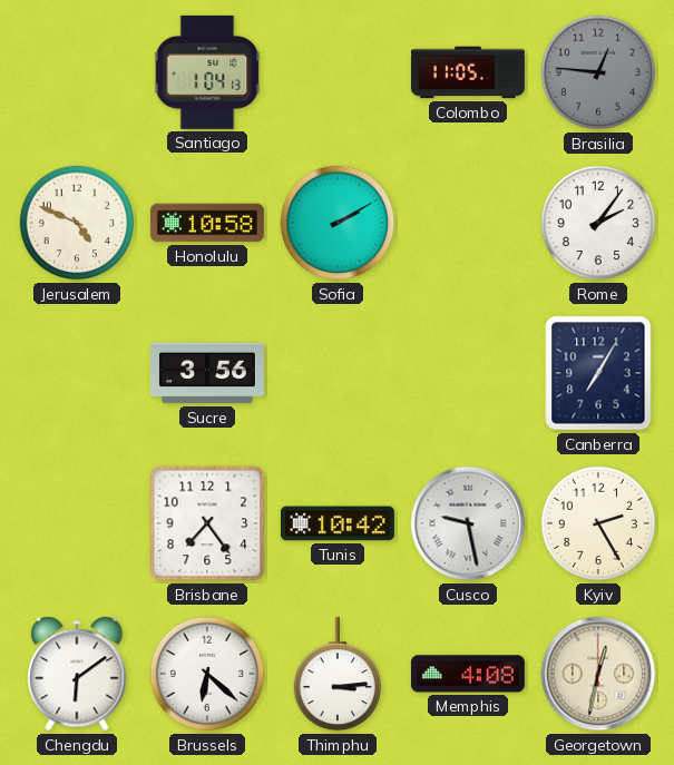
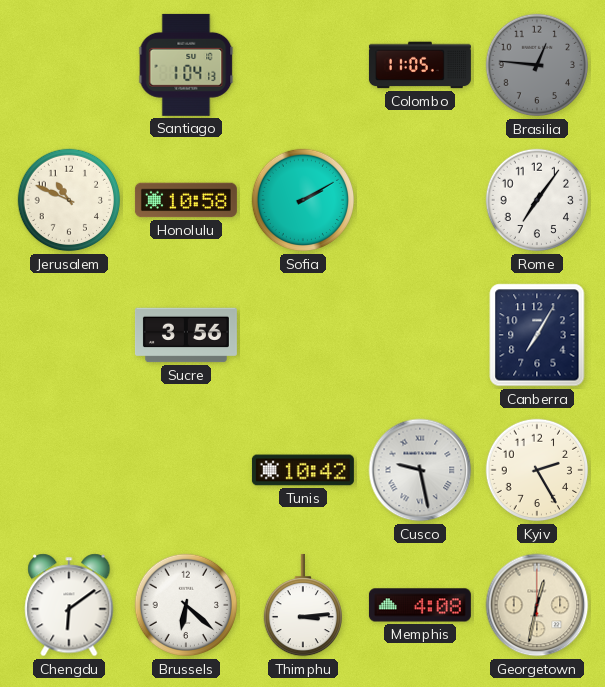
Jerusalem: 4:49 -> 10:49
Rome: 2:06 -> 7:06
Brisbane: 7:24 -> none
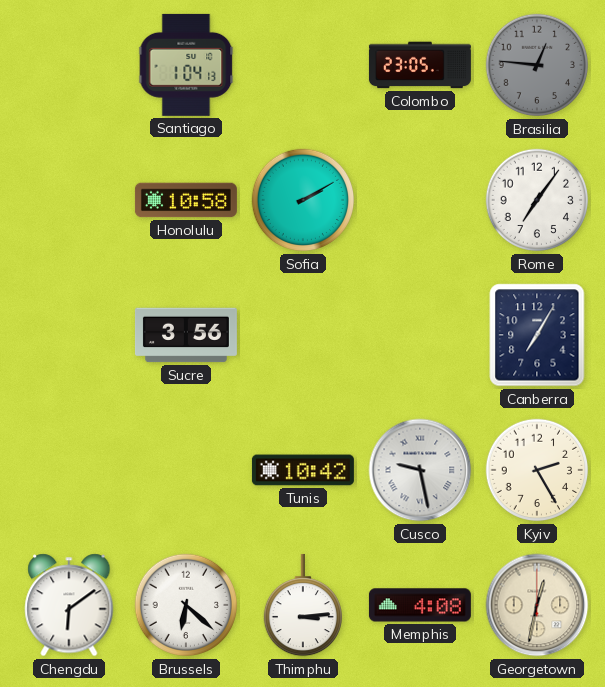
Colombo: 11:05 -> 23:05
Jerusalem: 10:49 -> none
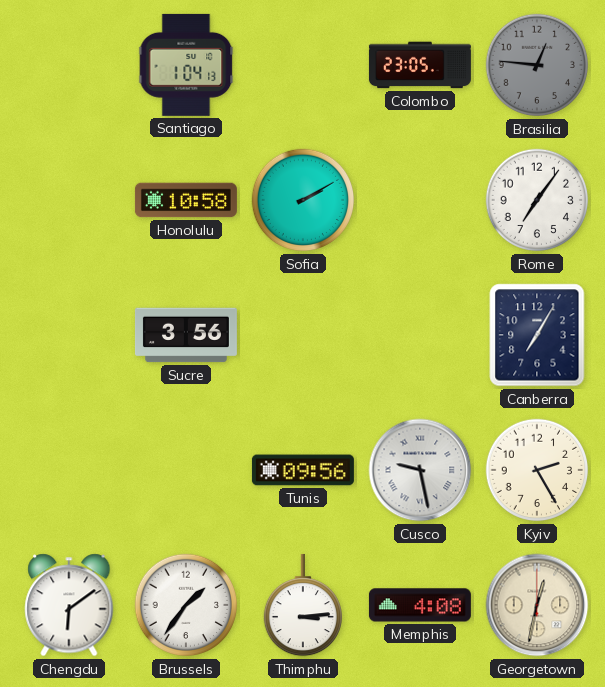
Tunis: 10:42 -> 09:56
Brussels: 6:22 -> 1:36
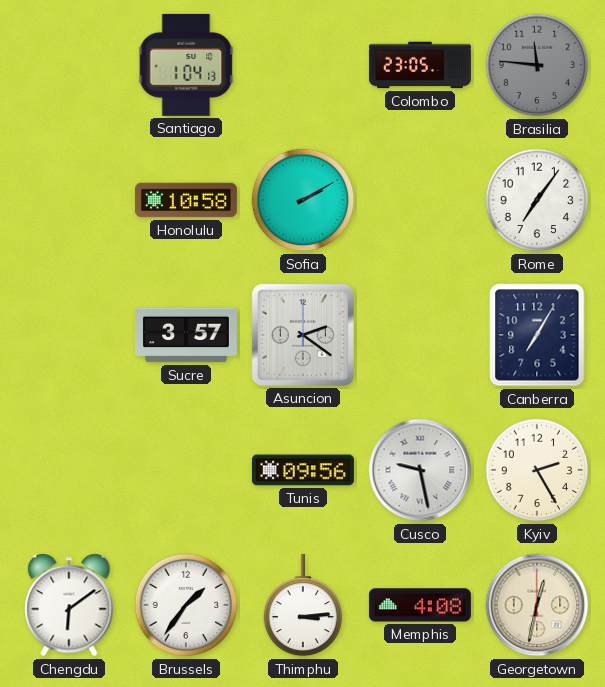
Brasilia: 12:46 -> 11:46
Sucre: 3:56 -> 3:57
Asuncion: none -> 2:21
